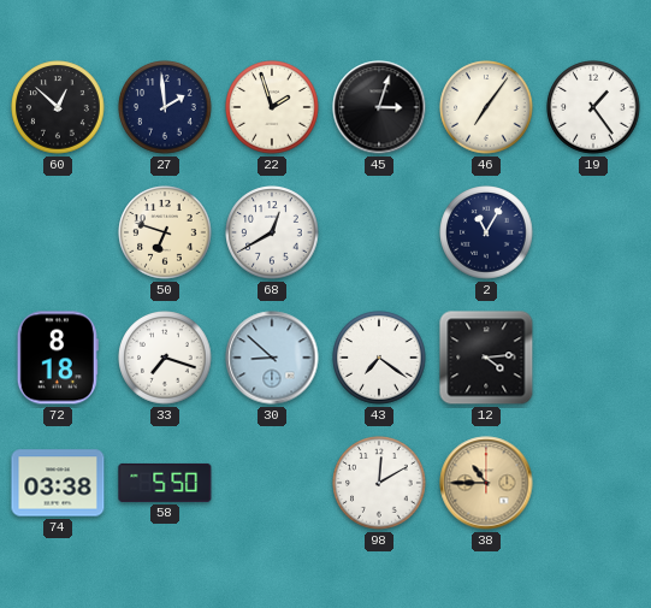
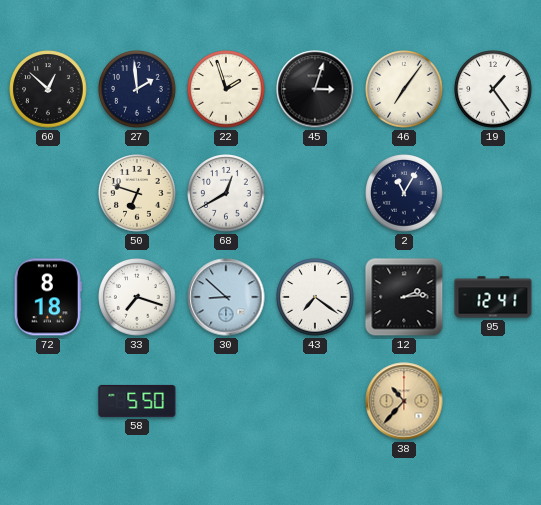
12: 4:14 -> 2:14
95: none -> 12:41
74: 03:38 -> none
98: 12:10 -> none
38: 10:45 -> 10:37
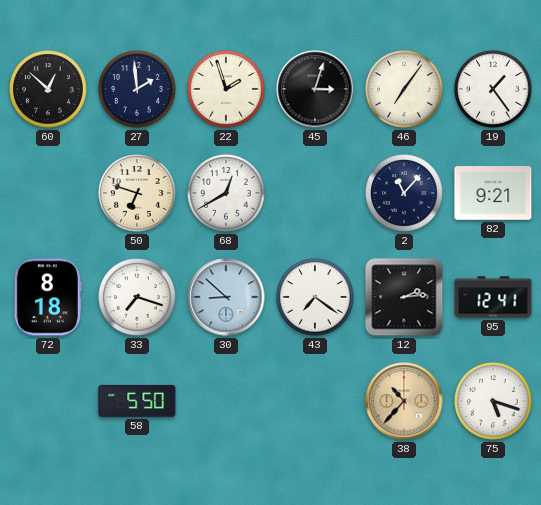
2: 11:05 -> 11:07
82: none -> 9:21
75: none -> 5:18
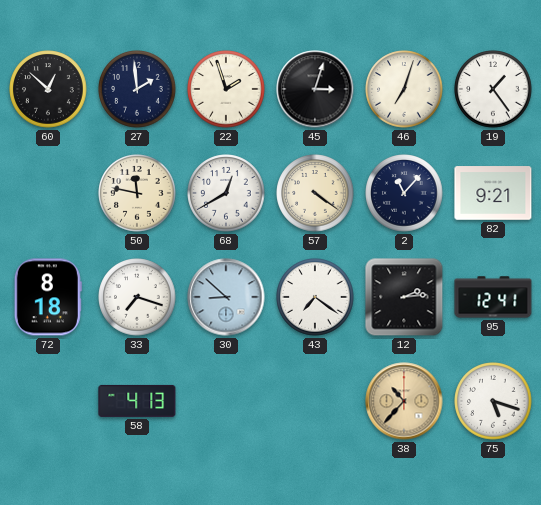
46: 7:06 -> 7:03
50: 6:48 -> 11:47
57: none -> 4:21
58: 5:50 -> 4:13
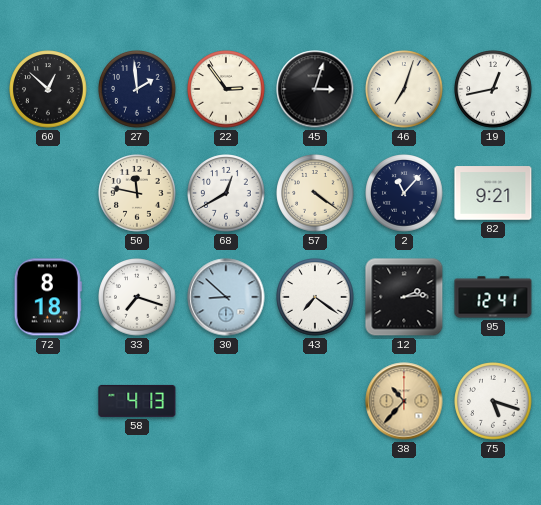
22: 1:57 -> 2:54
19: 1:24 -> 12:43
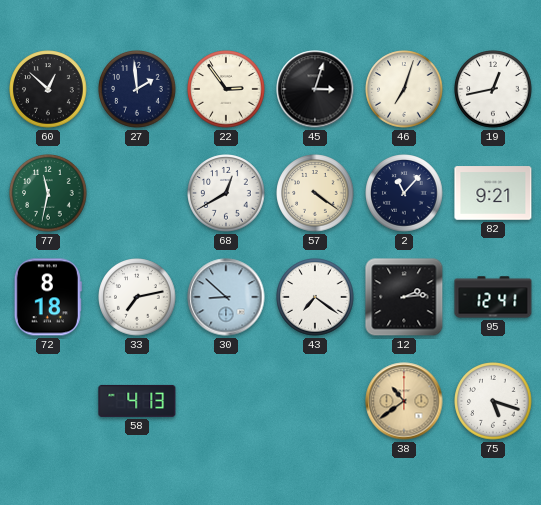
77: none -> 11:32
50: 11:47 -> none
33: 7:18 -> 7:13
38: 10:37 -> 10:39
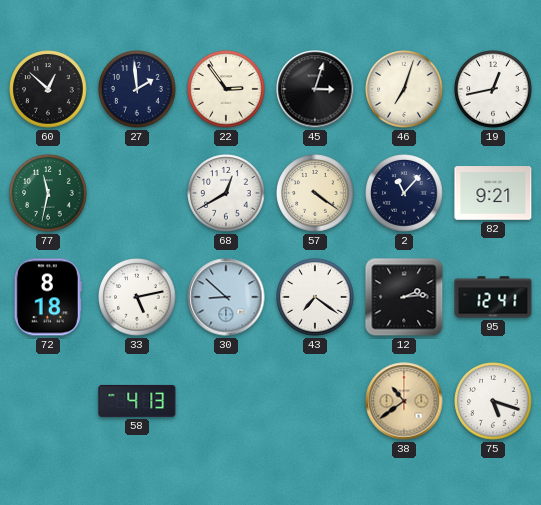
33: 7:13 -> 5:13
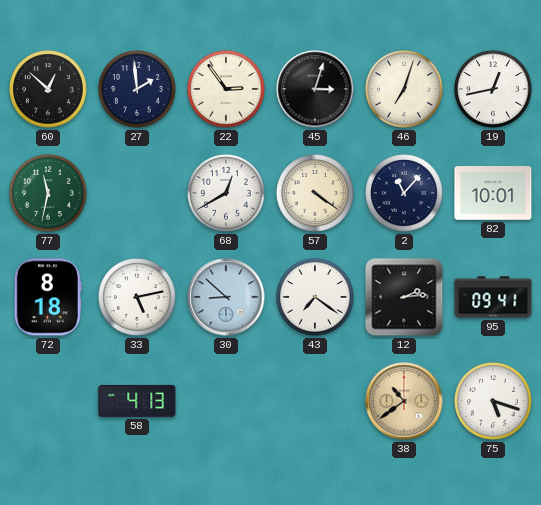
82: 9:21 -> 10:01
95: 12:41 -> 09:41
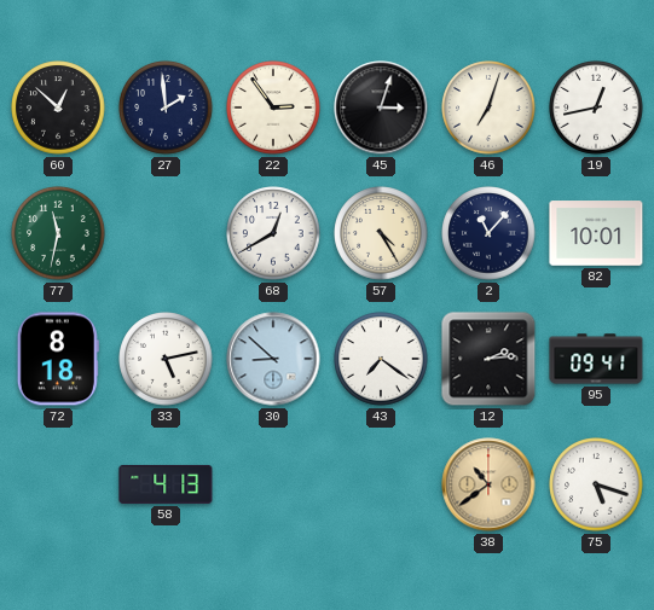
57: 4:21 -> 4:25
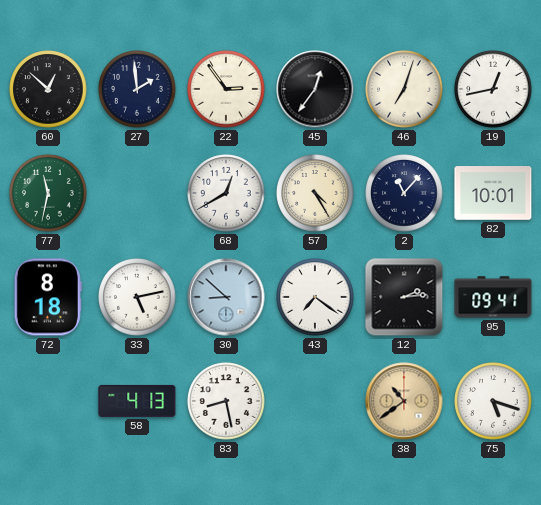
45: 3:03 -> 12:36
83: none -> 8:28
